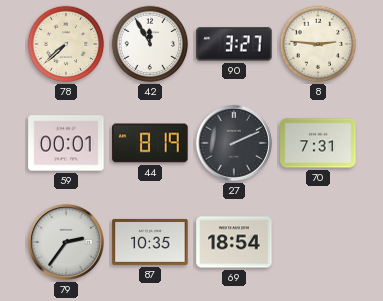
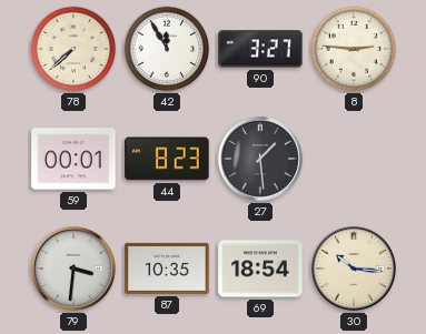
44: 8:19 -> 8:23
27: 2:11 -> 1:29
70: 7:31 -> none
79: 2:36 -> 3:31
30: none -> 10:16
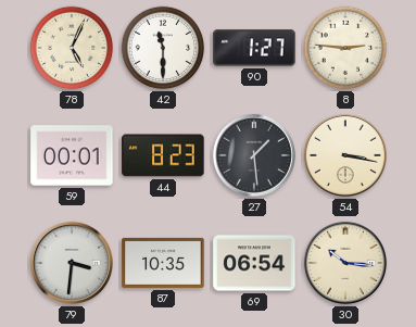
78: 7:38 -> 5:04
42: 11:55 -> 11:30
90: 3:27 -> 1:27
54: none -> 3:17
69: 18:54 -> 06:54
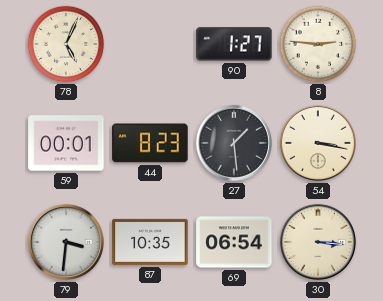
42: 11:30 -> none
30: 10:16 -> 3:16
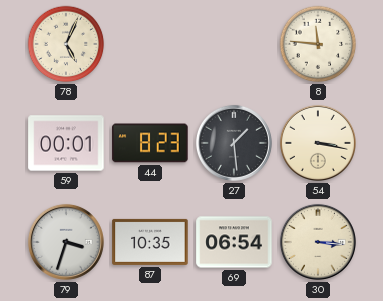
90: 1:27 -> none
8: 2:46 -> 11:46
79: 3:31 -> 3:33
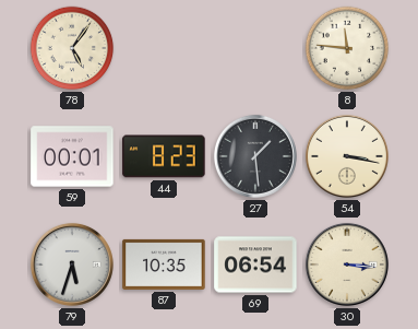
78: 5:04 -> 5:06
79: 3:33 -> 5:33
